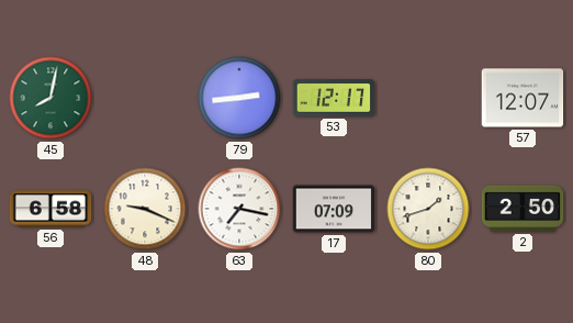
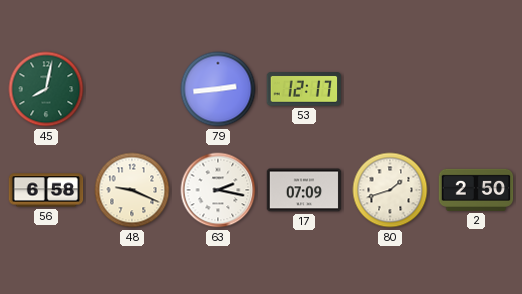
57: 12:07 -> none
63: 7:17 -> 2:17
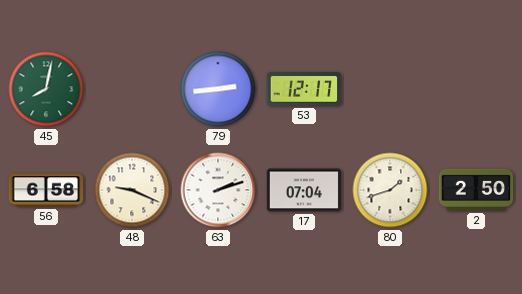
63: 2:17 -> 2:12
17: 07:09 -> 07:04
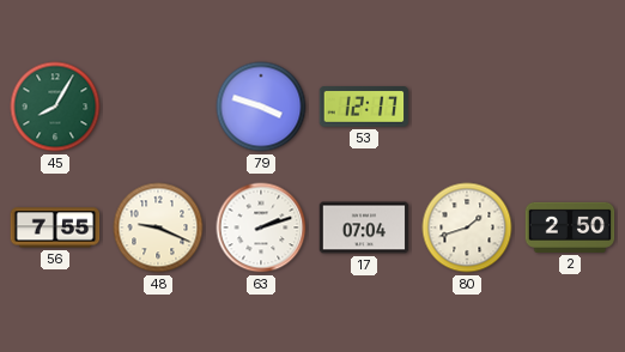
45: 8:02 -> 8:05
79: 2:44 -> 3:48
56: 6:58 -> 7:55
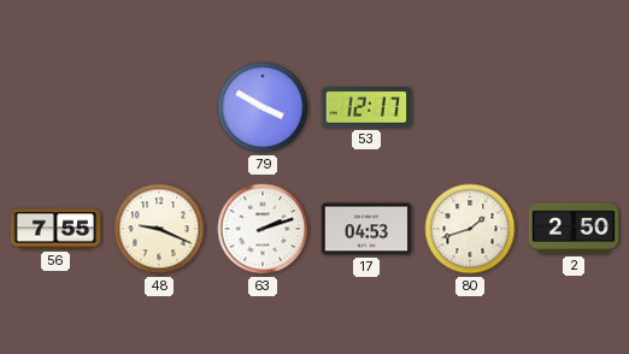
45: 8:05 -> none
79: 3:48 -> 3:50
17: 07:04 -> 04:53
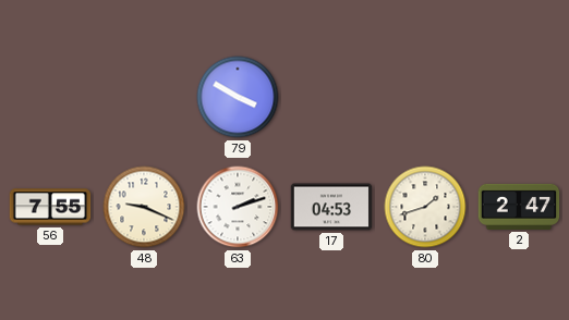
53: 12:17 -> none
2: 2:50 -> 2:47
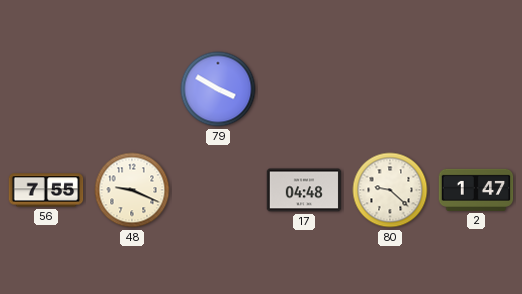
63: 2:12 -> none
17: 04:53 -> 04:48
80: 1:42 -> 9:22
2: 2:47 -> 1:47
